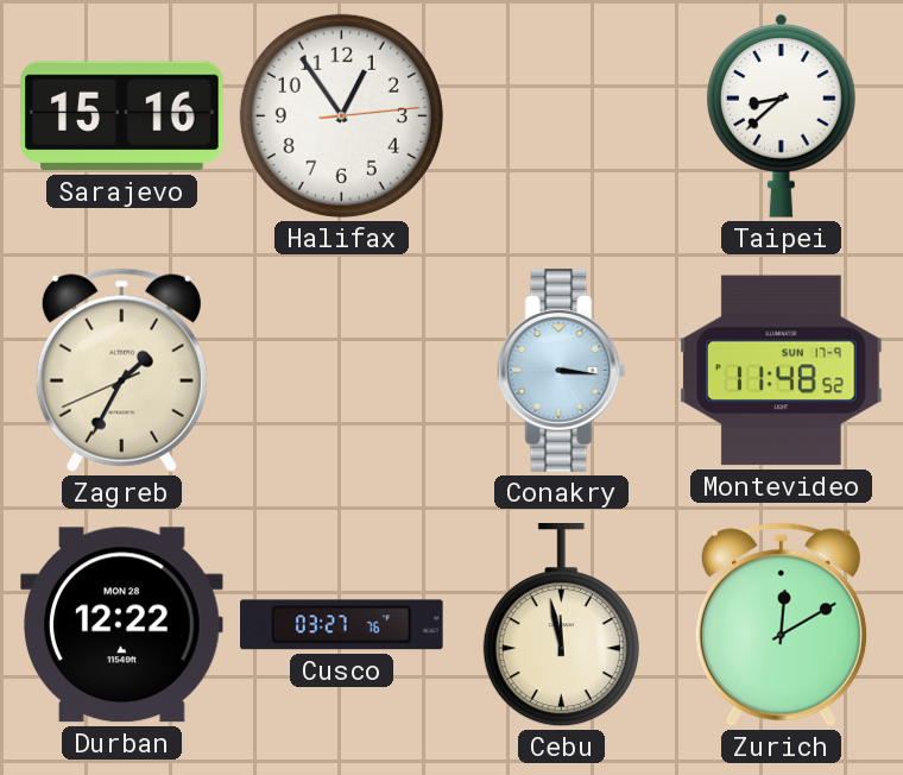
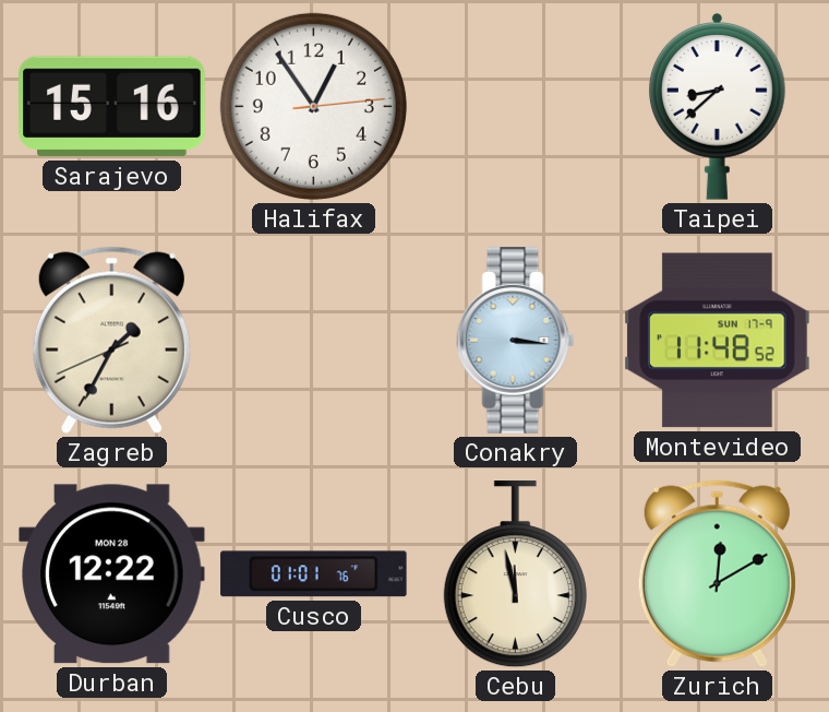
Cusco: 03:27 -> 01:01
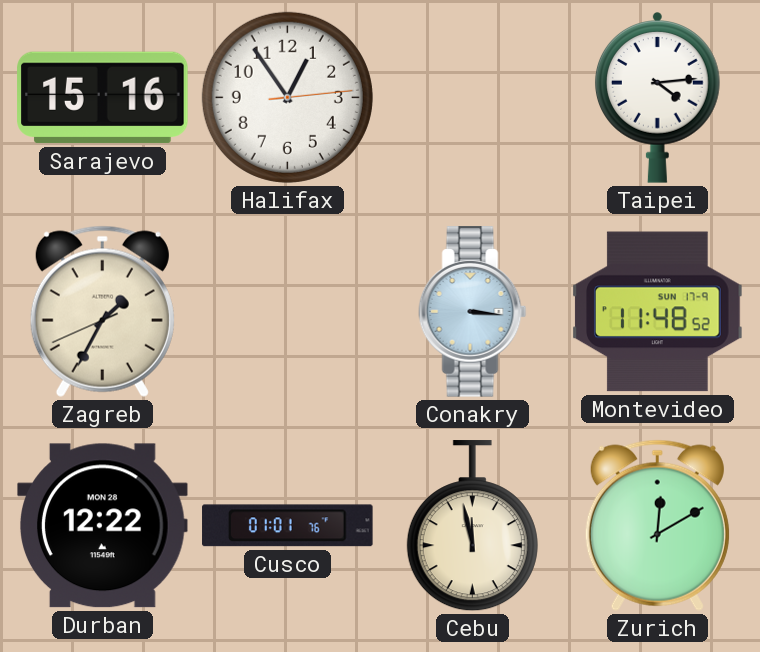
Taipei: 8:38 -> 4:14
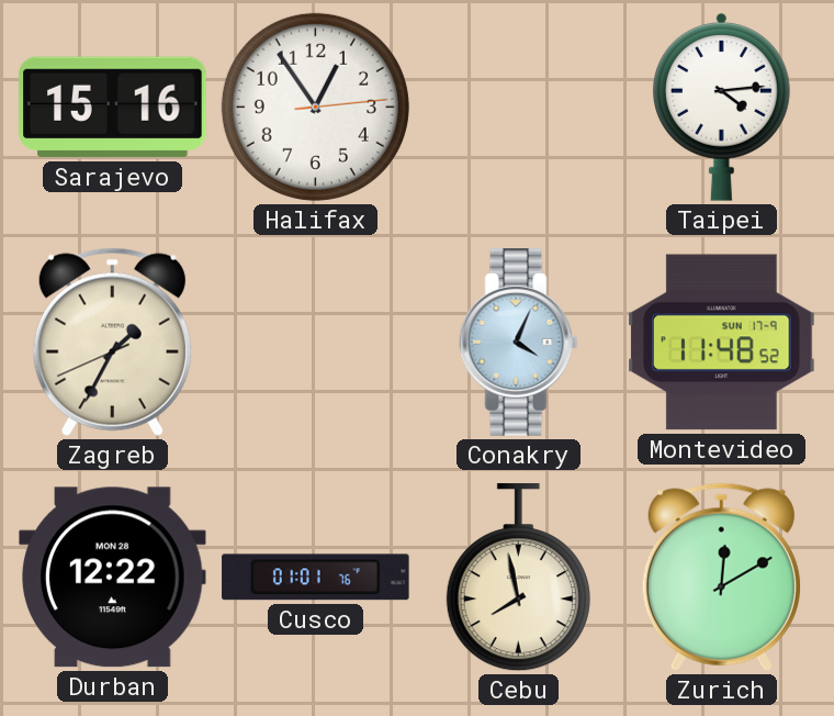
Conakry: 3:16 -> 4:04
Cebu: 11:58 -> 7:58
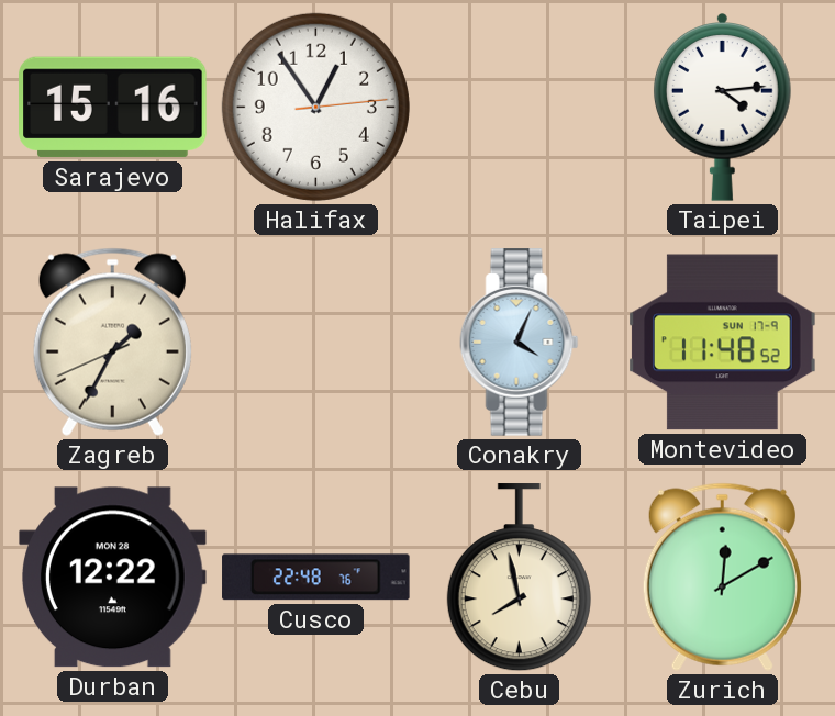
Cusco: 01:01 -> 22:48
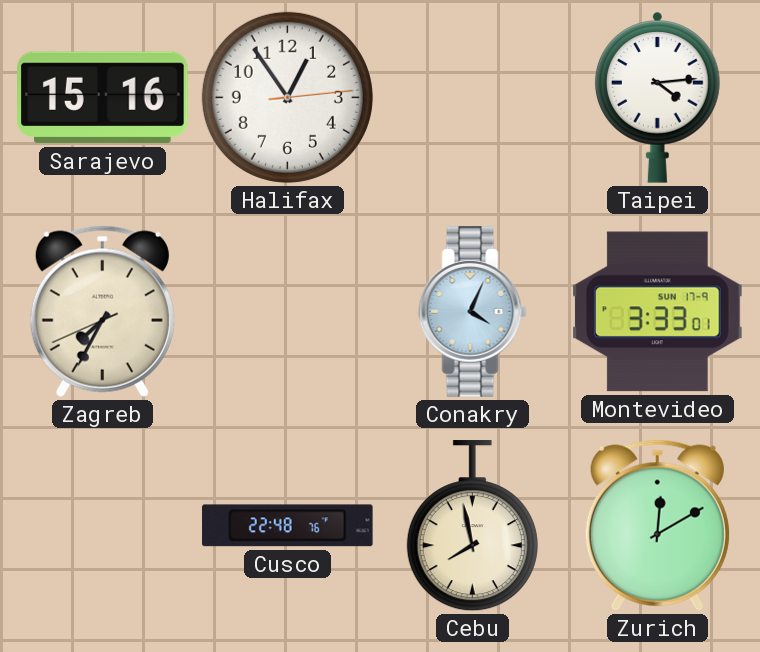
Zagreb: 1:34 -> 7:34
Montevideo: 11:48 -> 3:33
Durban: 12:22 -> none
